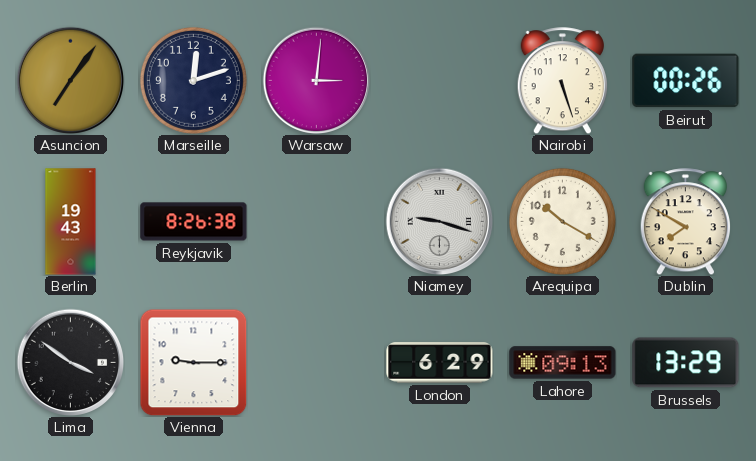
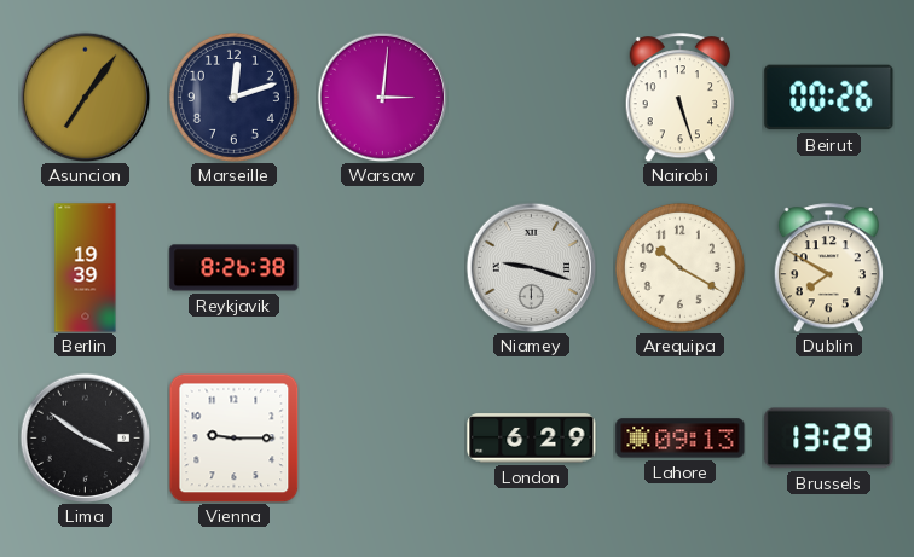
Berlin: 19:43 -> 19:39
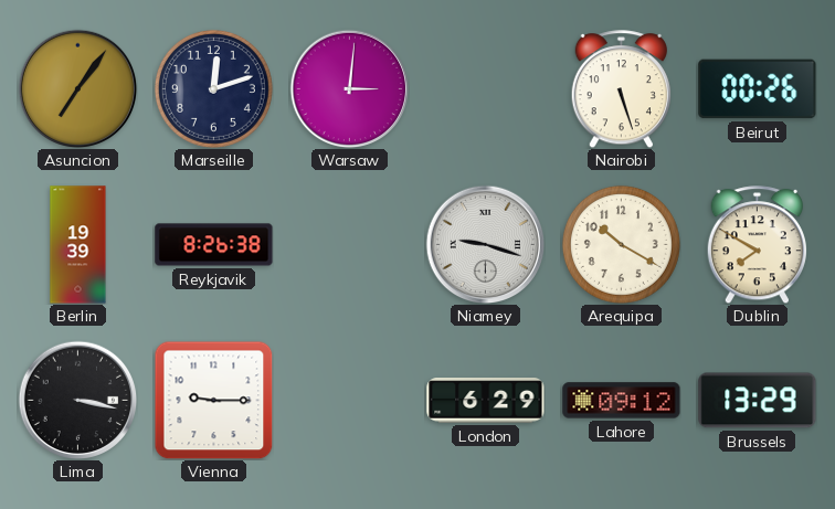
Lima: 3:51 -> 3:17
Lahore: 09:13 -> 09:12
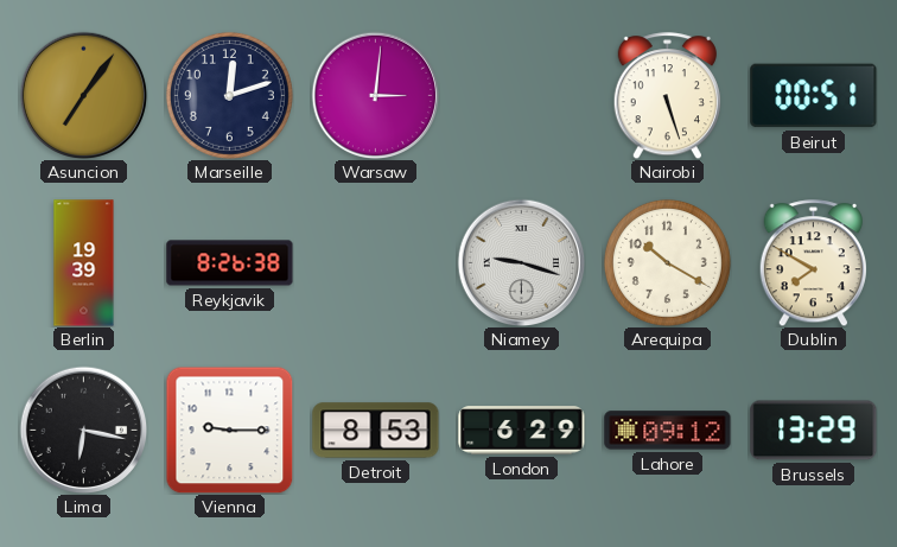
Beirut: 00:26 -> 00:51
Lima: 3:17 -> 6:17
Detroit: none -> 8:53
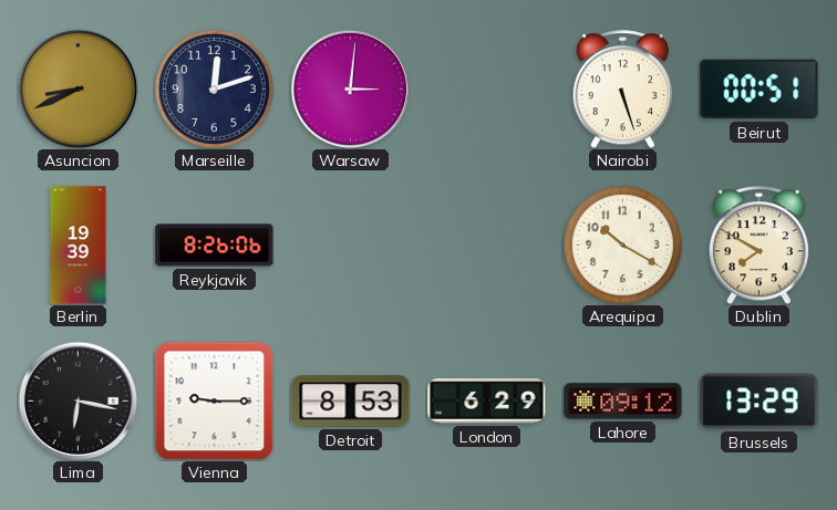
Asuncion: 7:06 -> 8:41
Reykjavik: 8:26:38 -> 8:26:06
Niamey: 9:18 -> none
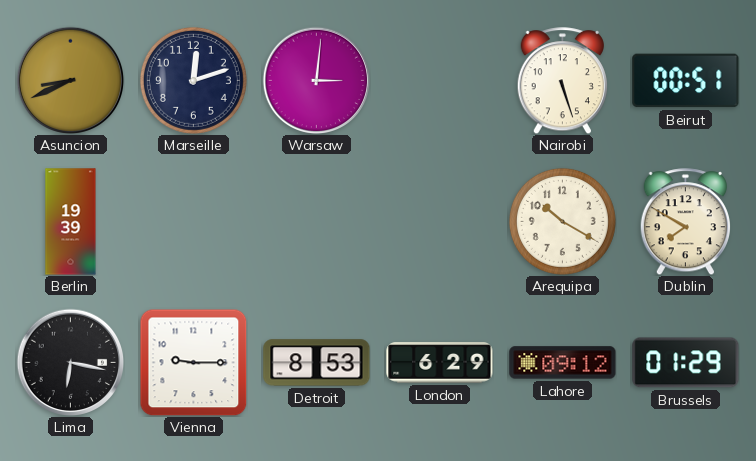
Reykjavik: 8:26 -> none
Brussels: 13:29 -> 01:29
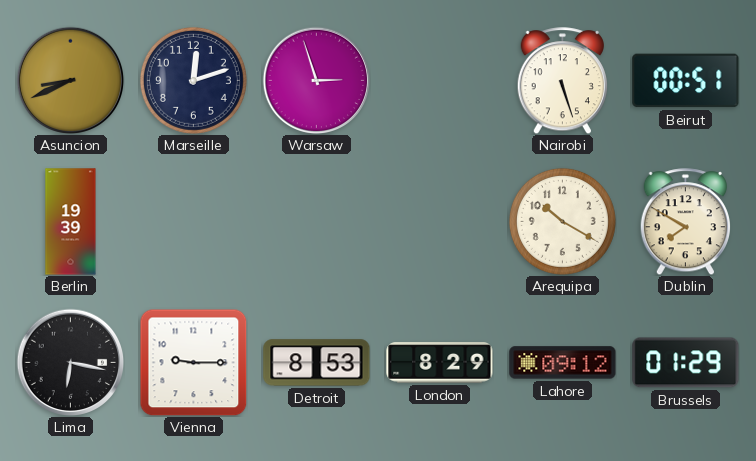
Warsaw: 3:01 -> 2:57
London: 6:29 -> 8:29
